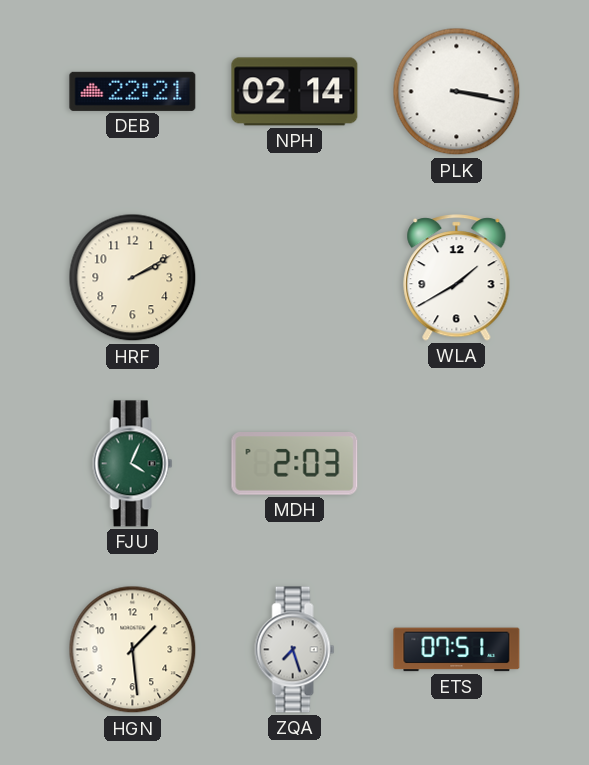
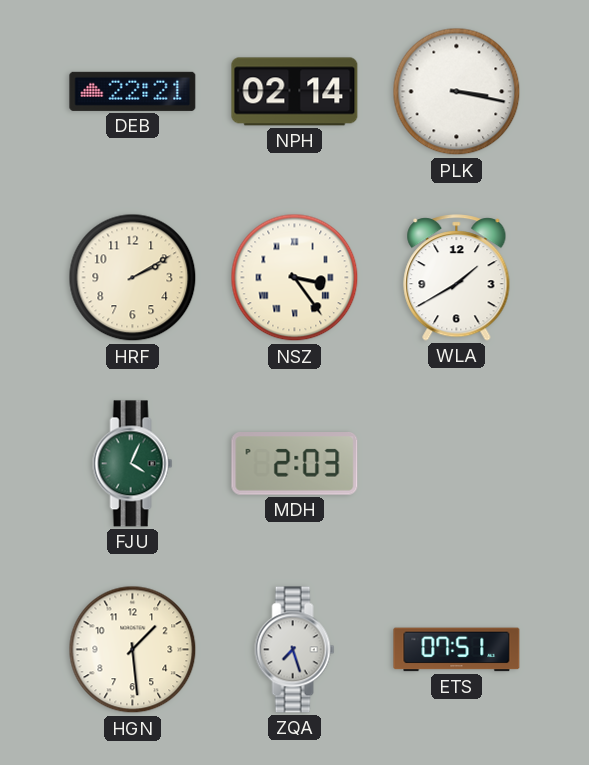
NSZ: none -> 3:24
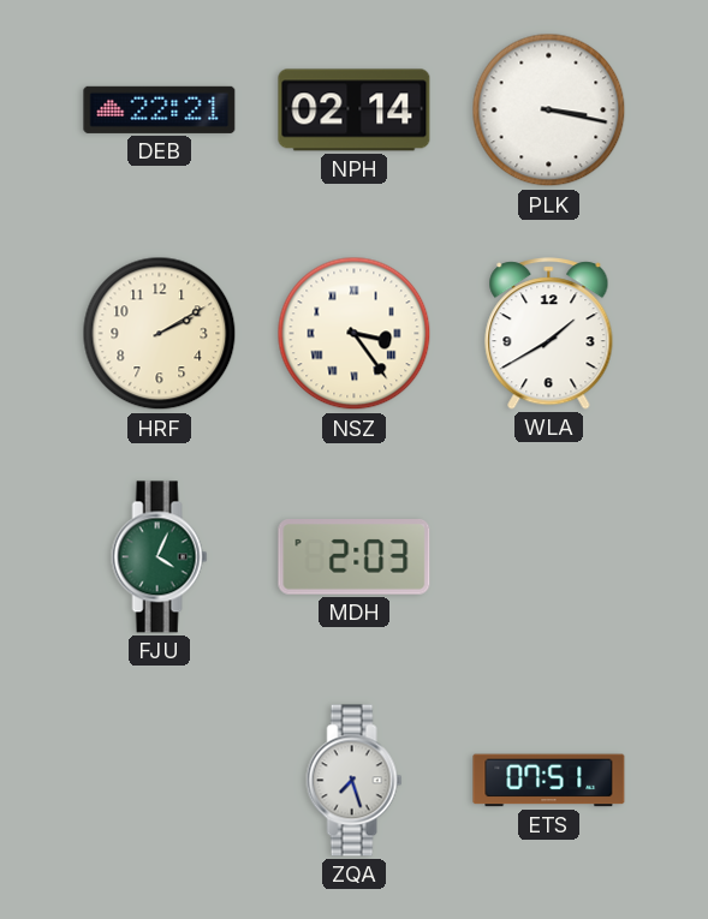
HGN: 1:29 -> none
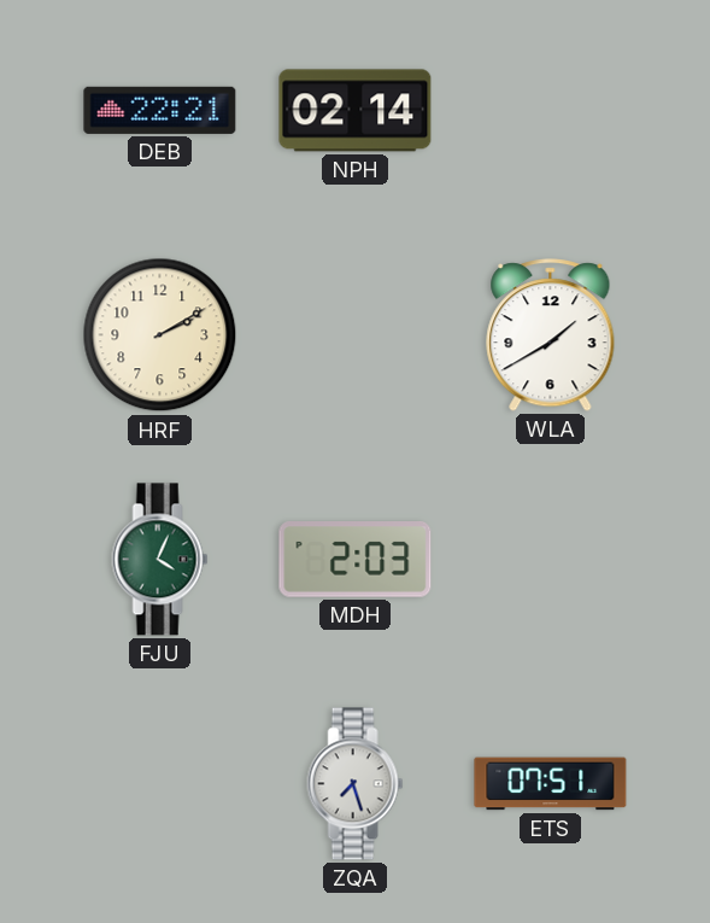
PLK: 3:17 -> none
NSZ: 3:24 -> none
